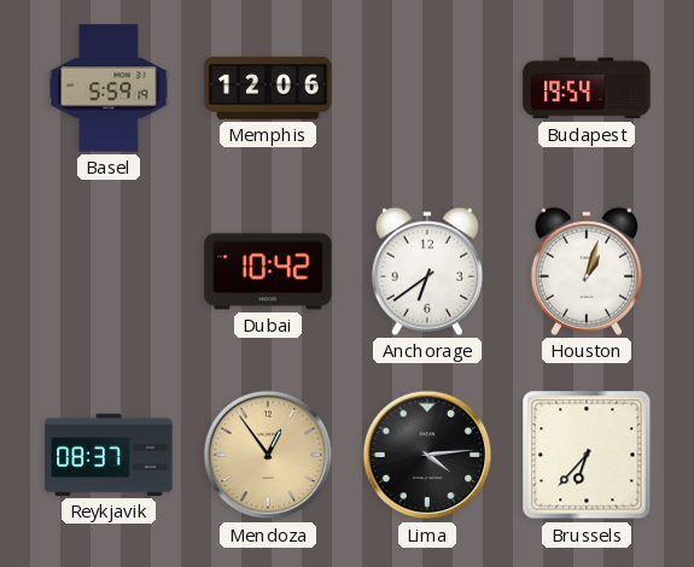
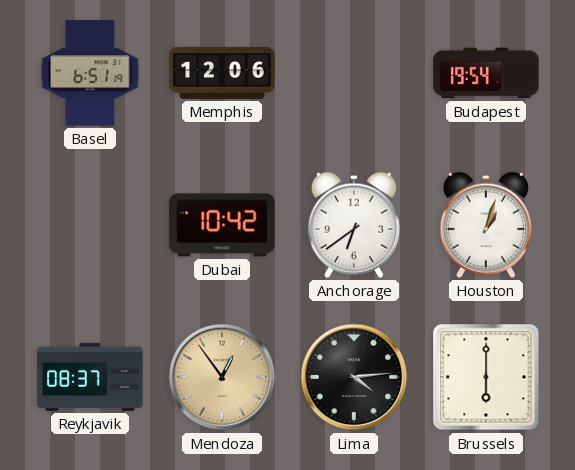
Basel: 5:59 -> 6:51
Brussels: 6:37 -> 6:00
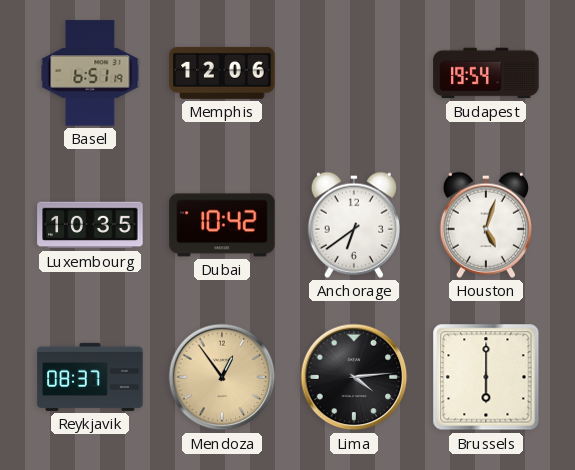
Luxembourg: none -> 10:35
Houston: 1:03 -> 5:03
